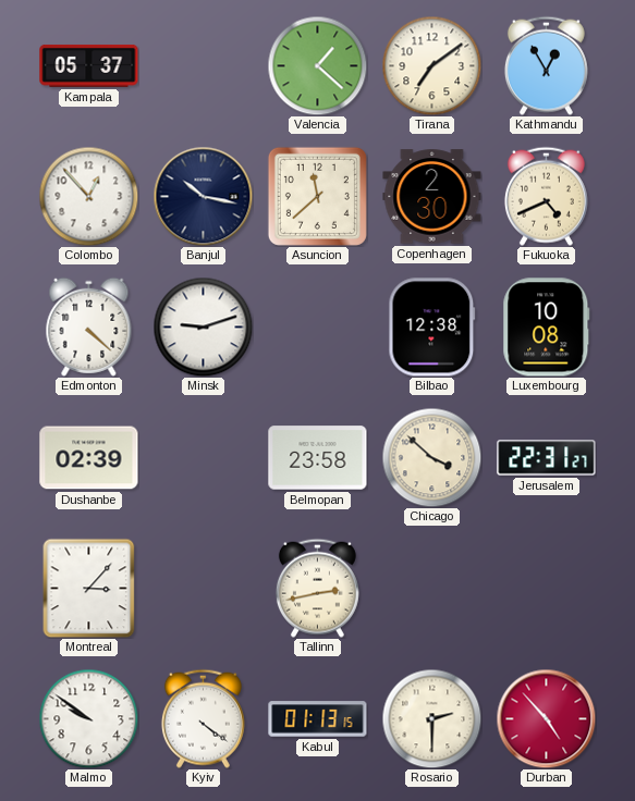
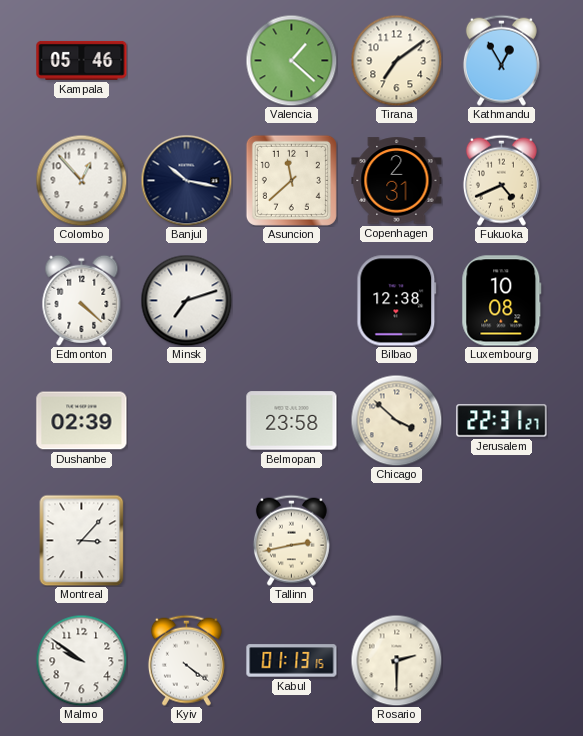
Kampala: 05:37 -> 05:46
Copenhagen: 2:30 -> 2:31
Minsk: 9:12 -> 7:12
Durban: 4:53 -> none
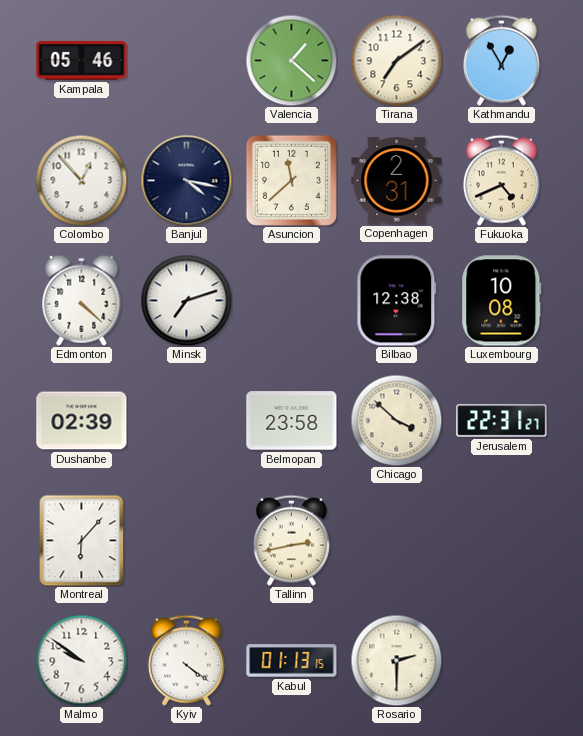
Banjul: 10:17 -> 4:17
Montreal: 3:07 -> 6:07
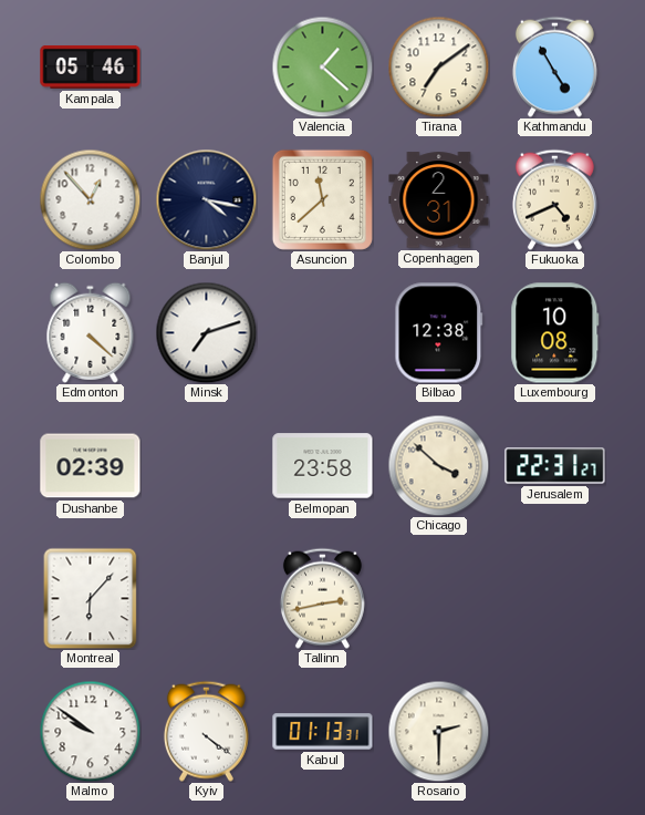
Kathmandu: 12:55 -> 4:55
Kabul: 01:13:15 -> 01:13:31
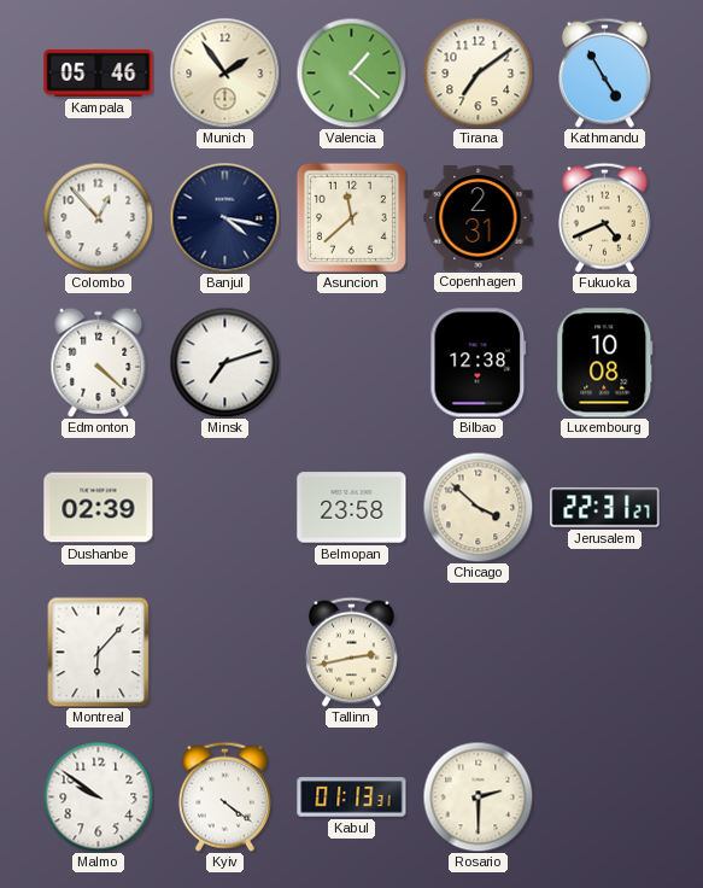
Munich: none -> 1:54
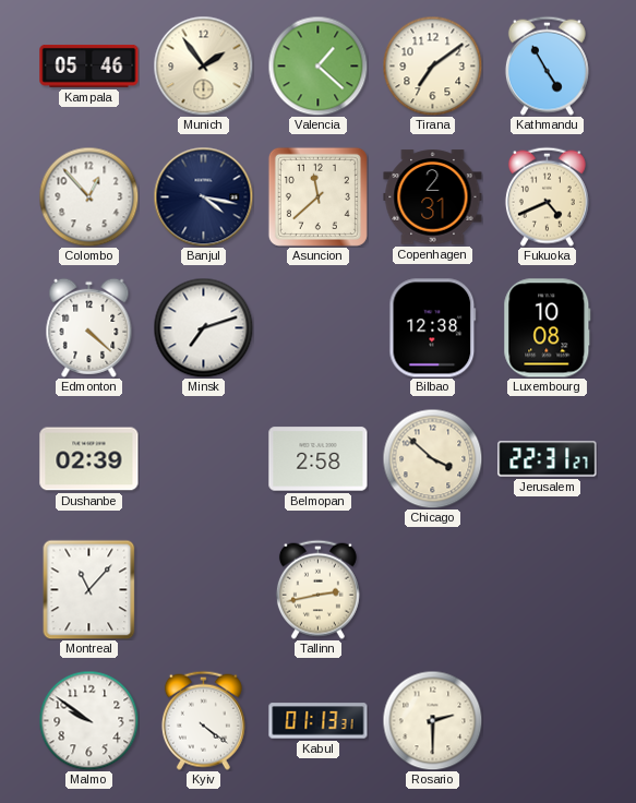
Belmopan: 23:58 -> 2:58
Montreal: 6:07 -> 11:07
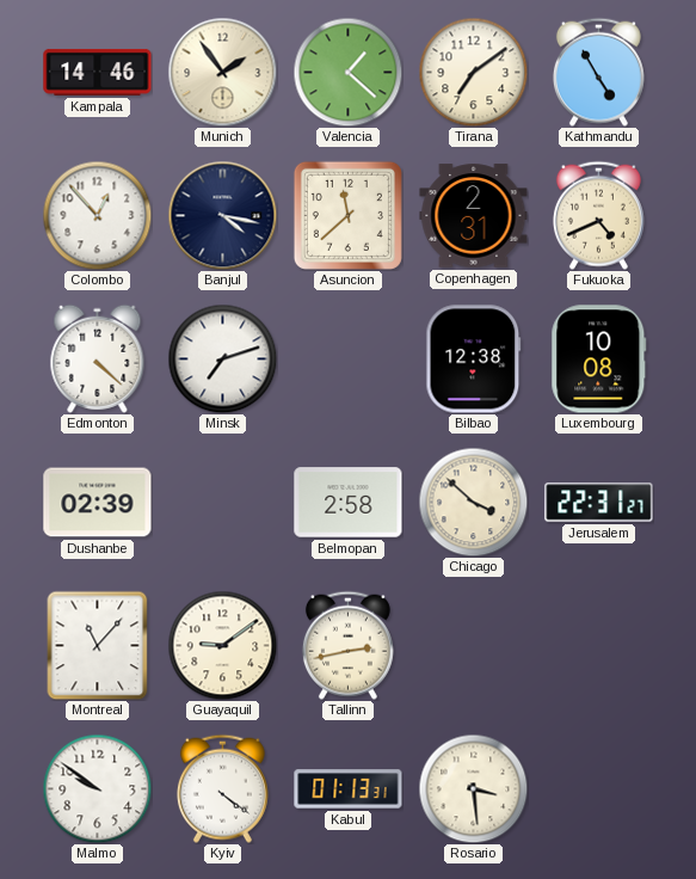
Kampala: 05:46 -> 14:46
Guayaquil: none -> 9:09
Rosario: 2:30 -> 3:29
